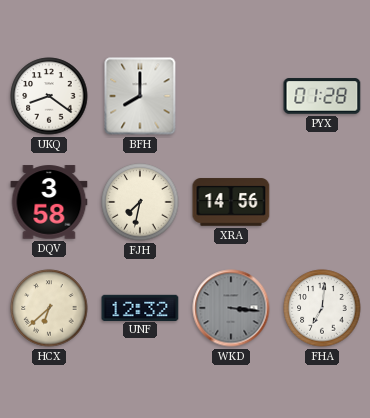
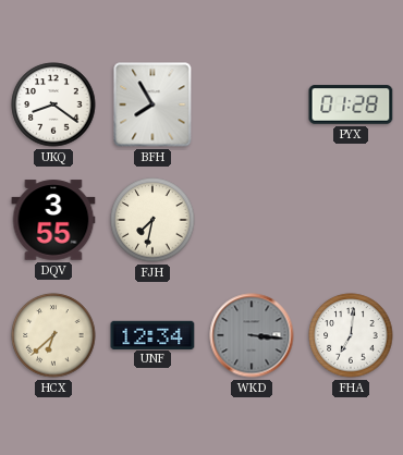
BFH: 8:00 -> 7:55
DQV: 3:58 -> 3:55
XRA: 14:56 -> none
UNF: 12:32 -> 12:34
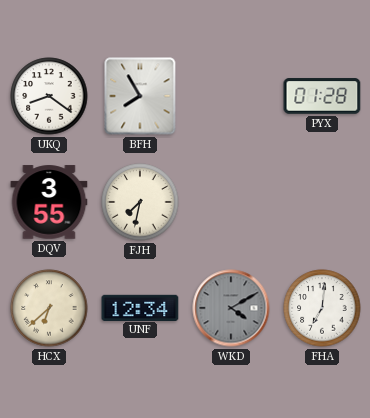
WKD: 3:16 -> 4:10
